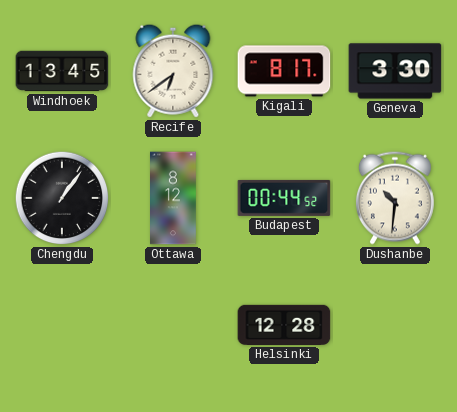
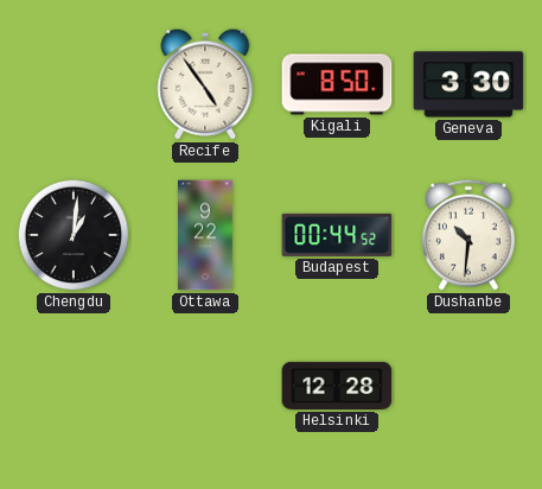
Windhoek: 13:45 -> none
Recife: 6:39 -> 4:54
Kigali: 8:17 -> 8:50
Chengdu: 1:06 -> 1:01
Ottawa: 8:12 -> 9:22
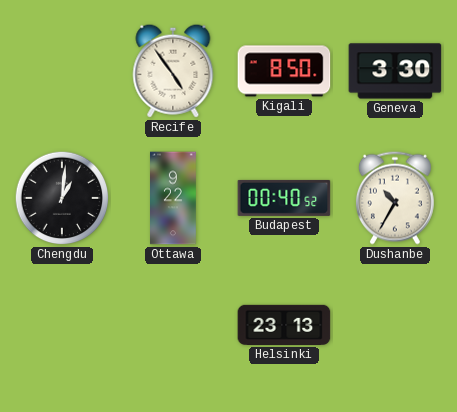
Budapest: 00:44 -> 00:40
Dushanbe: 10:31 -> 10:35
Helsinki: 12:28 -> 23:13
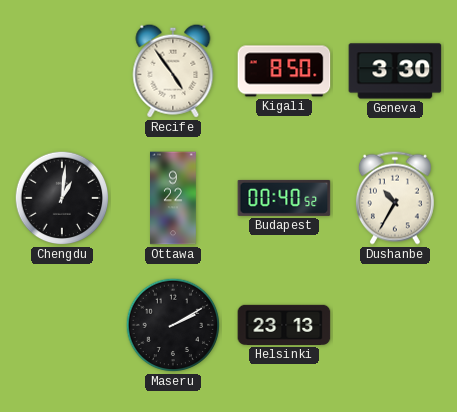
Maseru: none -> 2:10
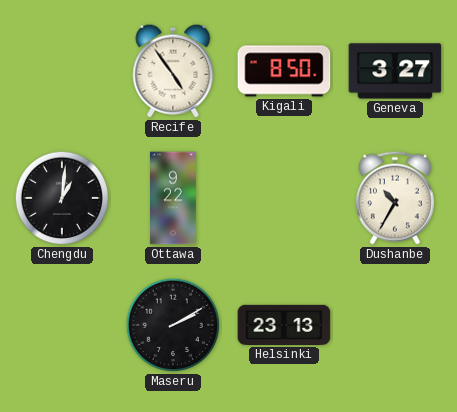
Geneva: 3:30 -> 3:27
Budapest: 00:40 -> none
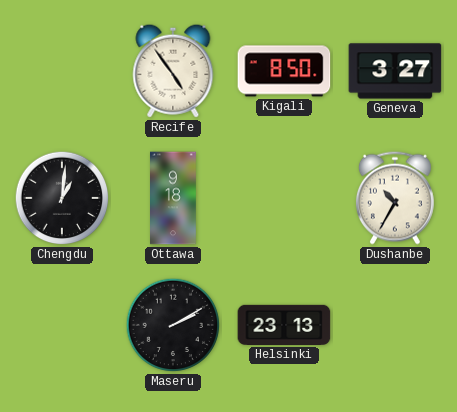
Ottawa: 9:22 -> 9:18
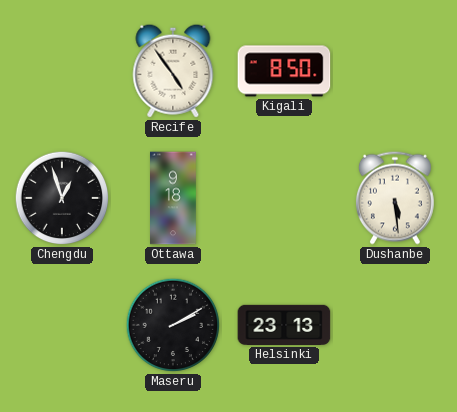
Geneva: 3:27 -> none
Chengdu: 1:01 -> 12:57
Dushanbe: 10:35 -> 5:29
